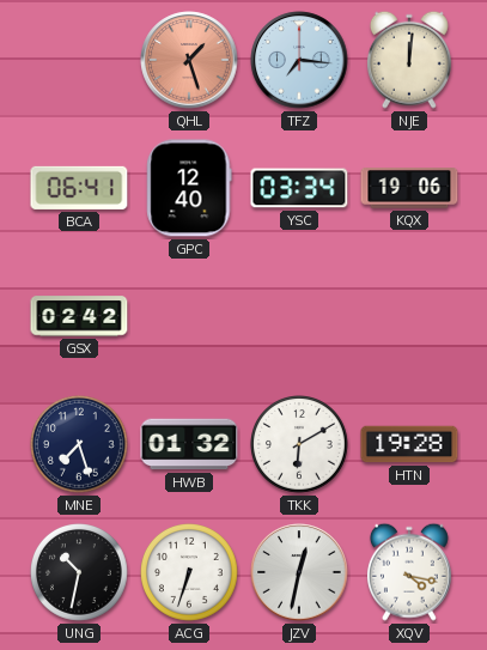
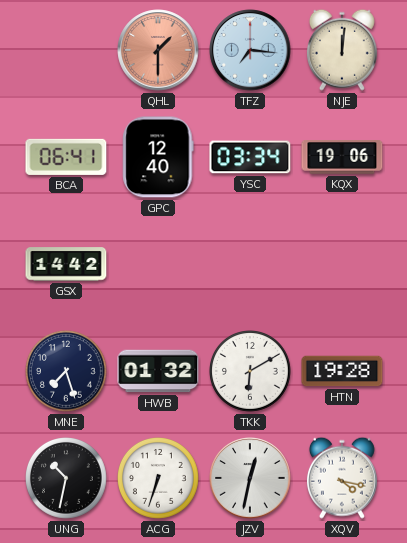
QHL: 1:27 -> 1:30
GSX: 02:42 -> 14:42
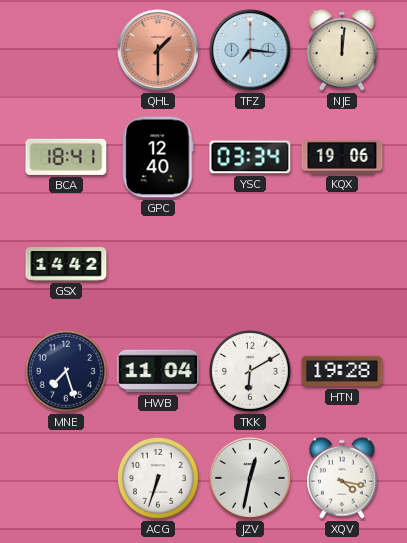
BCA: 06:41 -> 18:41
HWB: 01:32 -> 11:04
UNG: 10:32 -> none
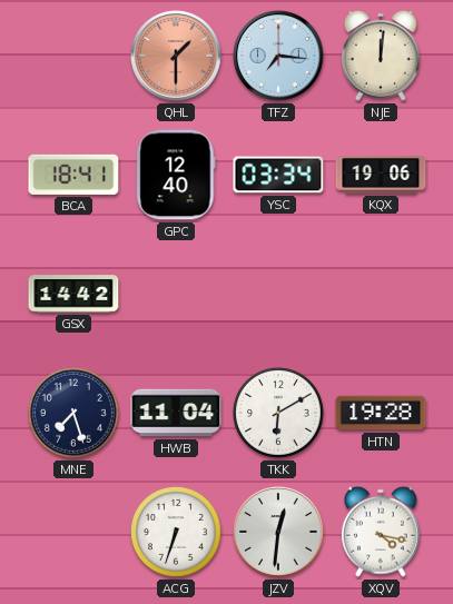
JZV: 12:32 -> 12:31
